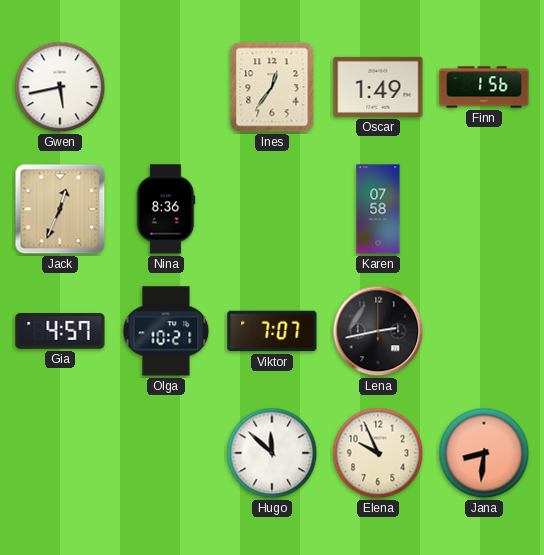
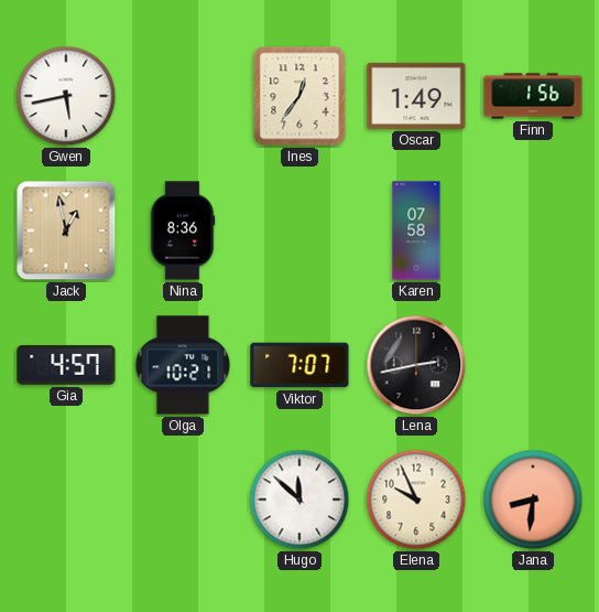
Jack: 12:34 -> 12:58
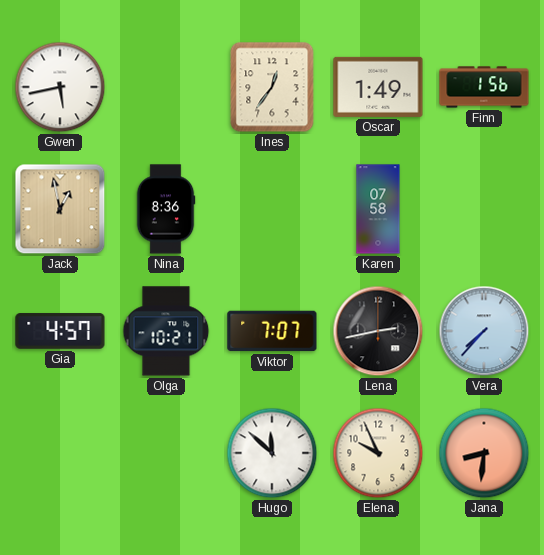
Vera: none -> 7:37
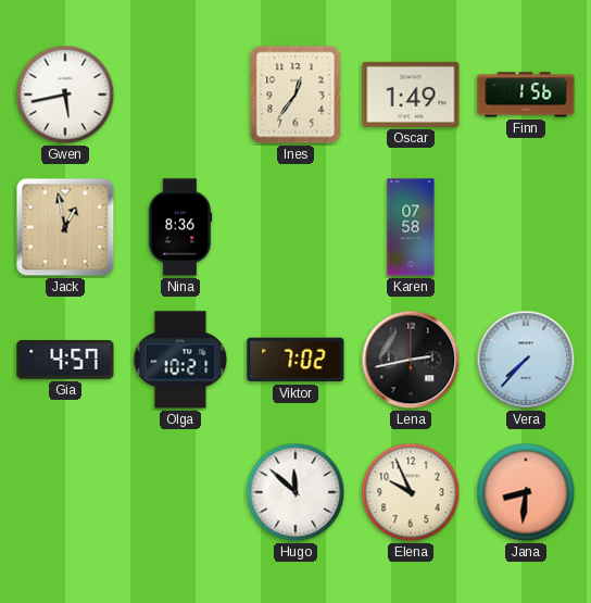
Viktor: 7:07 -> 7:02
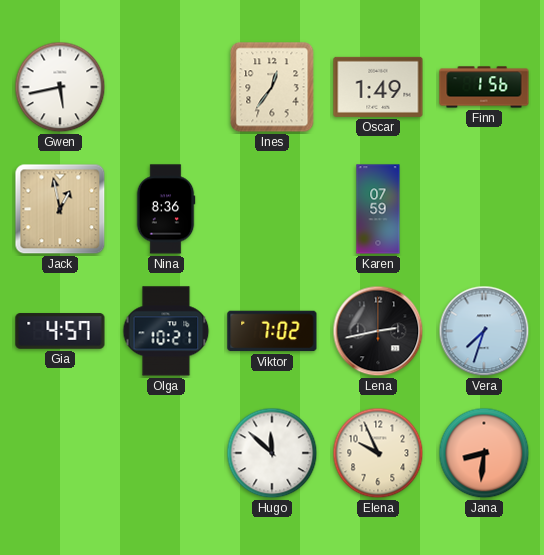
Karen: 07:58 -> 07:59
Vera: 7:37 -> 7:33
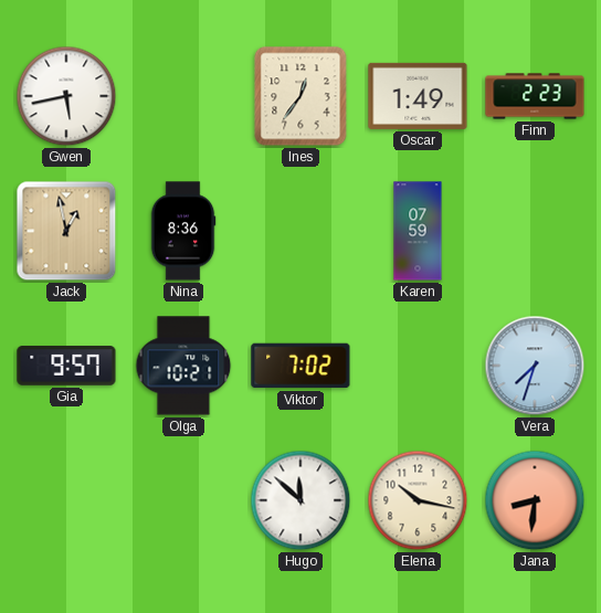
Finn: 1:56 -> 2:23
Gia: 4:57 -> 9:57
Lena: 2:43 -> none
Elena: 9:56 -> 10:17
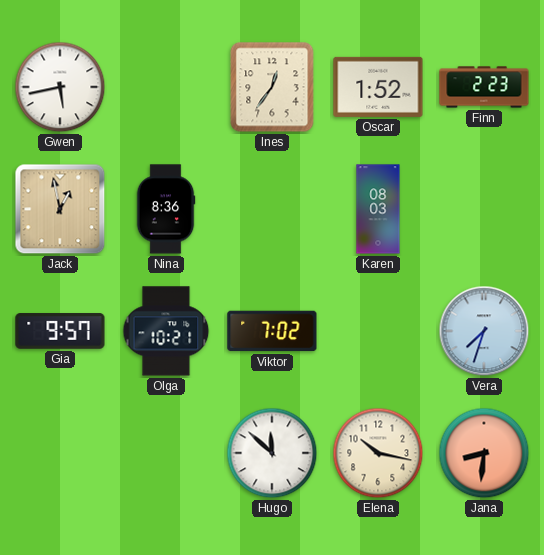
Oscar: 1:49 -> 1:52
Karen: 07:59 -> 08:03
